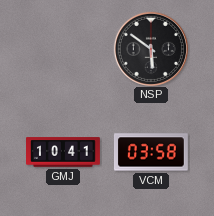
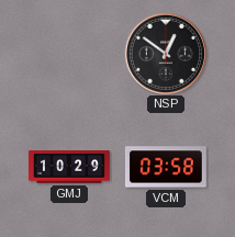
NSP: 5:51 -> 12:51
GMJ: 10:41 -> 10:29
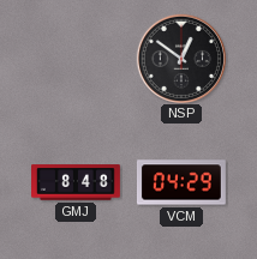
GMJ: 10:29 -> 8:48
VCM: 03:58 -> 04:29
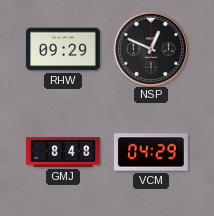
RHW: none -> 09:29
NSP: 12:51 -> 12:49
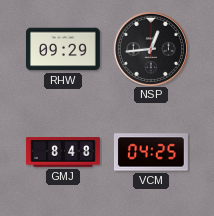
NSP: 12:49 -> 12:44
VCM: 04:29 -> 04:25
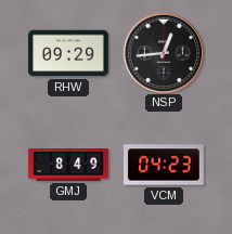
GMJ: 8:48 -> 8:49
VCM: 04:25 -> 04:23
